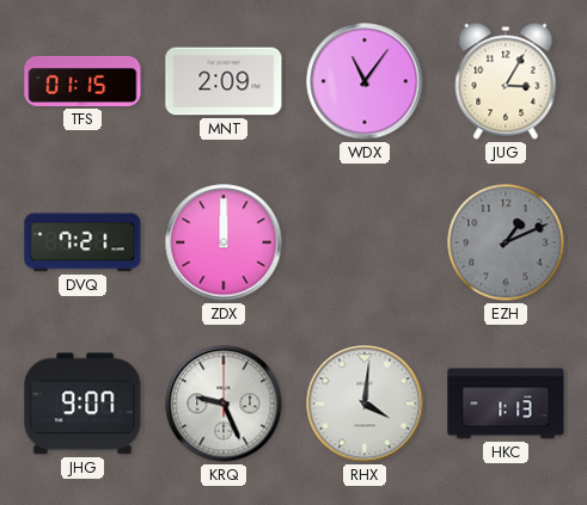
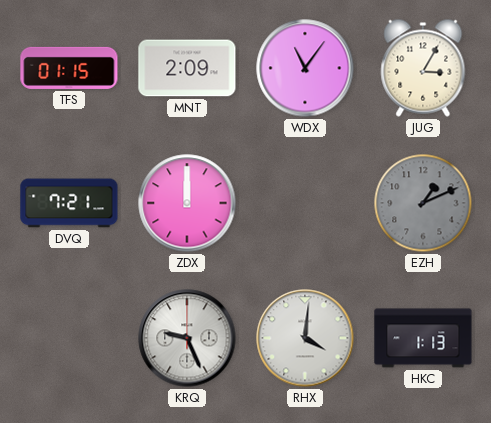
JHG: 9:07 -> none
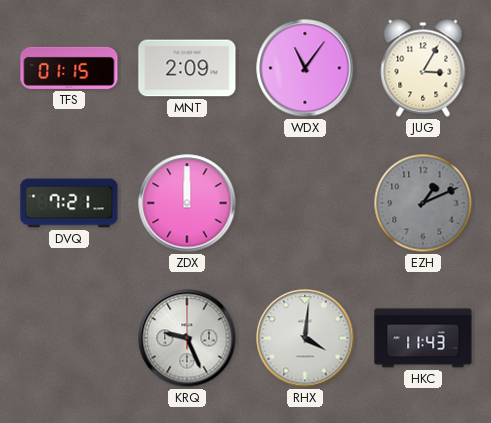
HKC: 1:13 -> 11:43
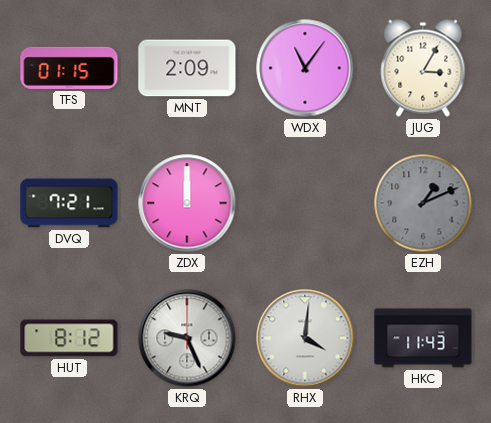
HUT: none -> 8:12
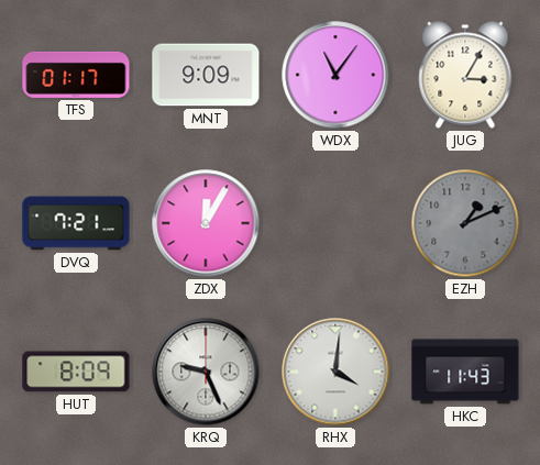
TFS: 01:15 -> 01:17
MNT: 2:09 -> 9:09
ZDX: 12:00 -> 12:05
HUT: 8:12 -> 8:09
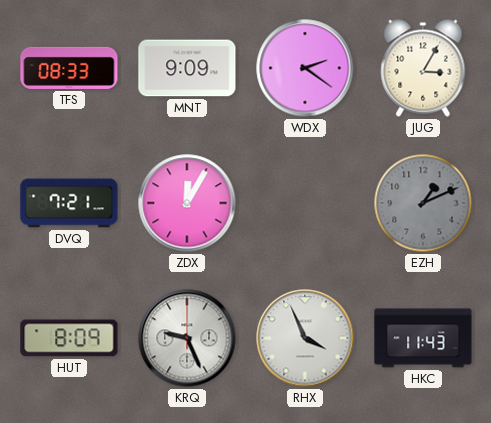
TFS: 01:17 -> 08:33
WDX: 11:06 -> 2:21
RHX: 4:01 -> 3:56
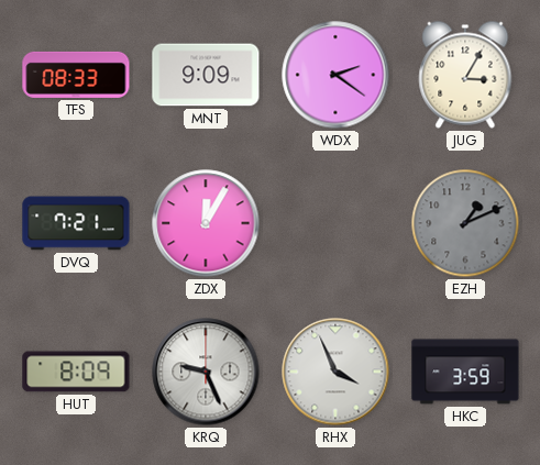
HKC: 11:43 -> 3:59
